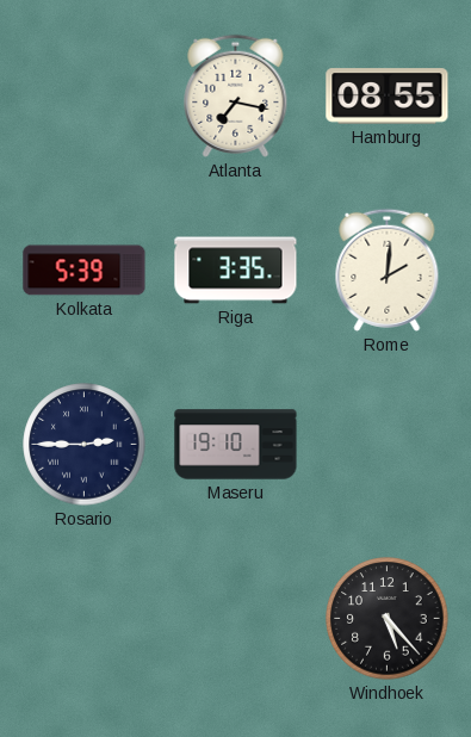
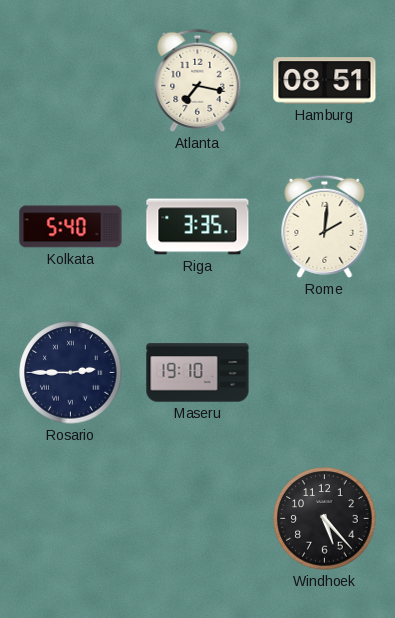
Hamburg: 08:55 -> 08:51
Kolkata: 5:39 -> 5:40
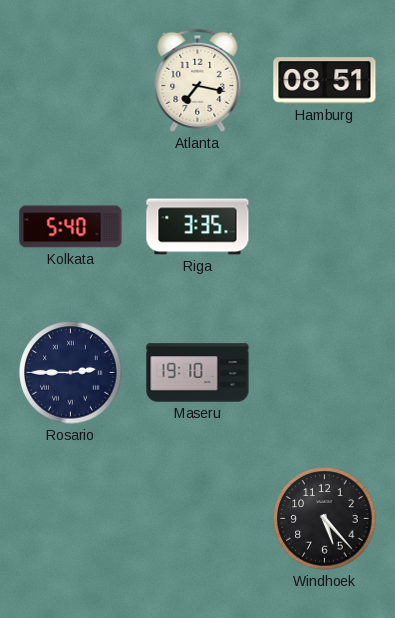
Rome: 2:01 -> none
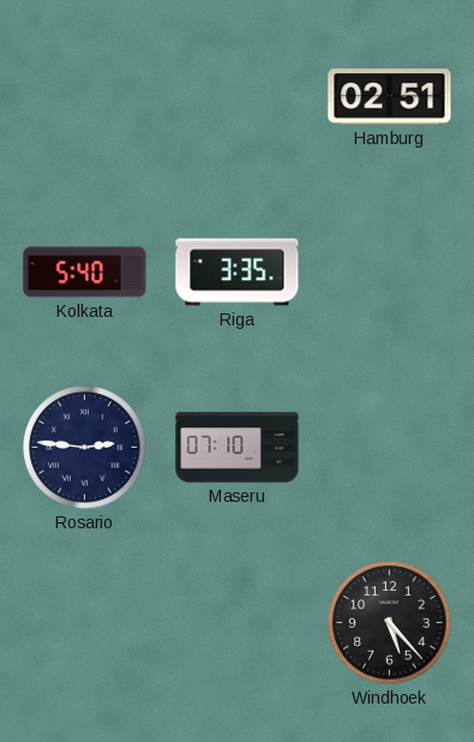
Atlanta: 7:17 -> none
Hamburg: 08:51 -> 02:51
Rosario: 2:45 -> 2:46
Maseru: 19:10 -> 07:10
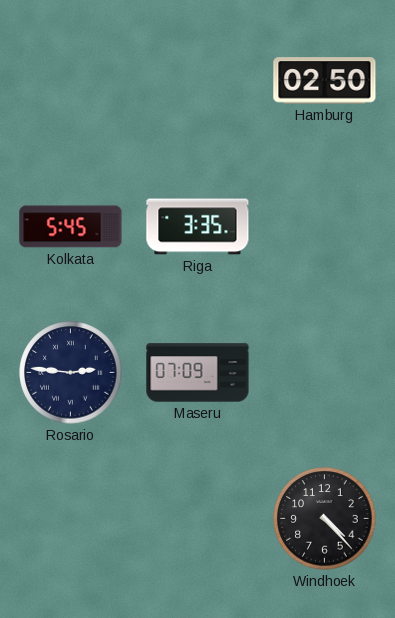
Hamburg: 02:51 -> 02:50
Kolkata: 5:40 -> 5:45
Maseru: 07:10 -> 07:09
Windhoek: 5:23 -> 4:23
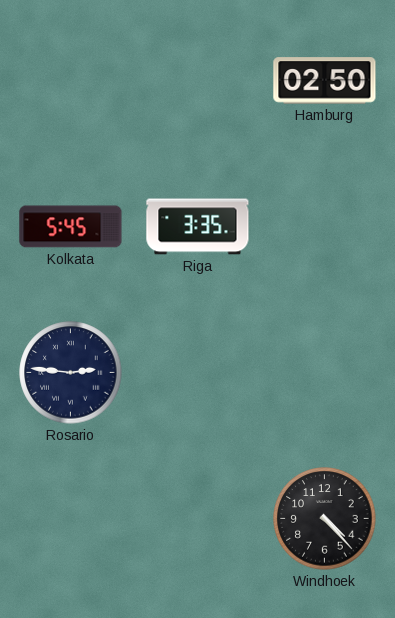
Maseru: 07:09 -> none
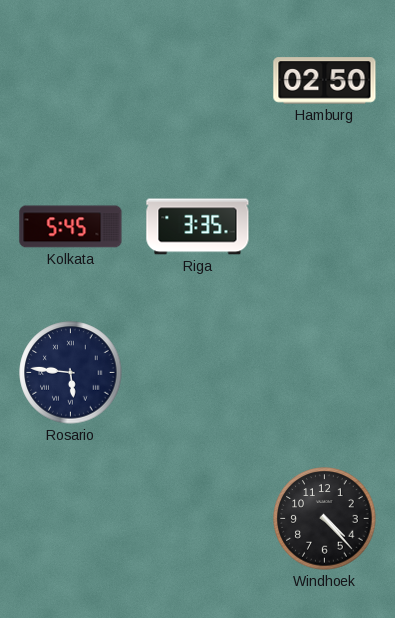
Rosario: 2:46 -> 5:46
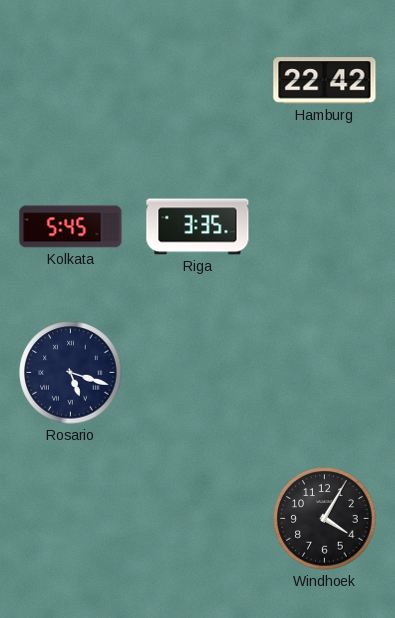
Hamburg: 02:50 -> 22:42
Rosario: 5:46 -> 5:18
Windhoek: 4:23 -> 4:05
